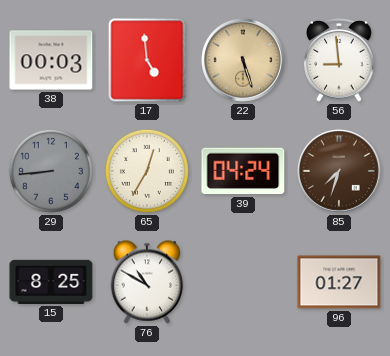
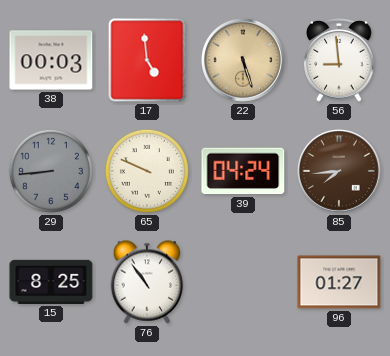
65: 12:35 -> 9:49
85: 7:33 -> 7:44
76: 10:50 -> 10:54
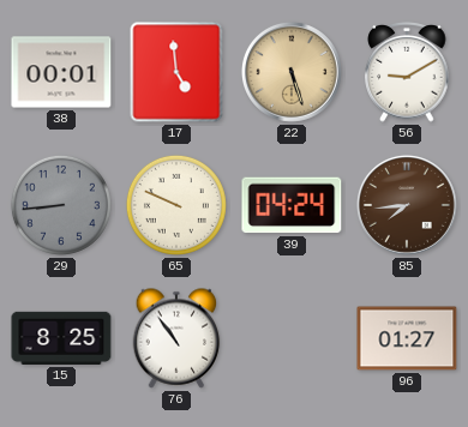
38: 00:03 -> 00:01
56: 8:59 -> 9:10
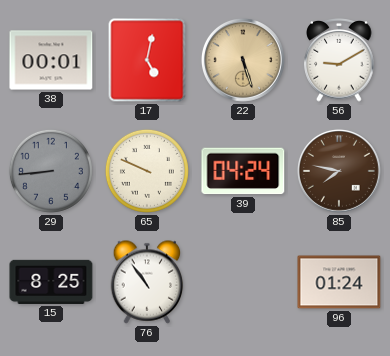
17: 4:59 -> 5:02
85: 7:44 -> 7:47
96: 01:27 -> 01:24
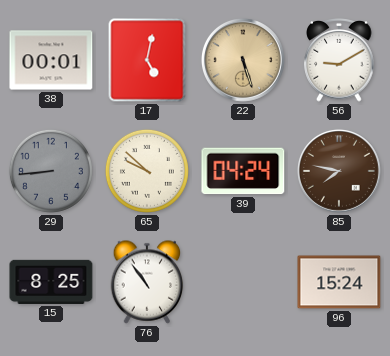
65: 9:49 -> 9:52
96: 01:24 -> 15:24
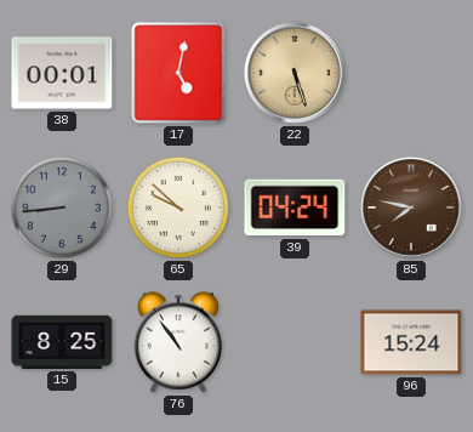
56: 9:10 -> none
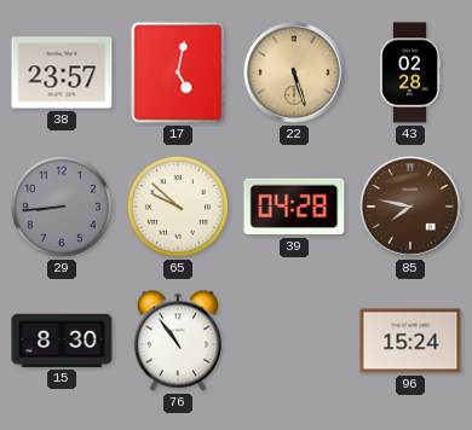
38: 00:01 -> 23:57
43: none -> 02:28
39: 04:24 -> 04:28
15: 8:25 -> 8:30
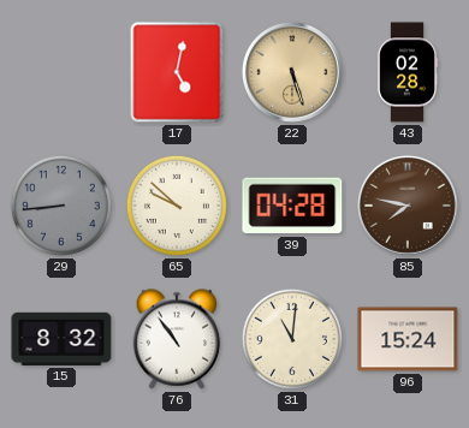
38: 23:57 -> none
15: 8:30 -> 8:32
31: none -> 11:01
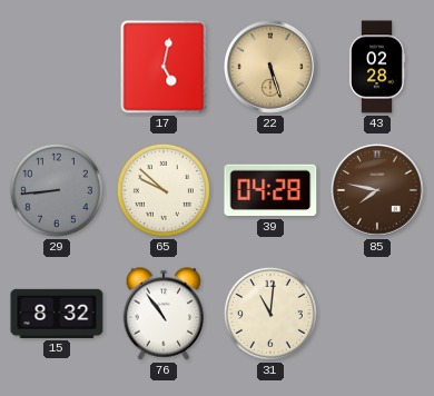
96: 15:24 -> none
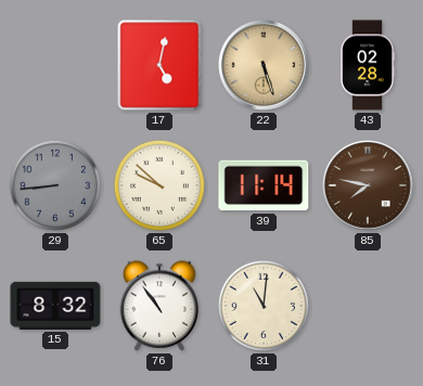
39: 04:28 -> 11:14
